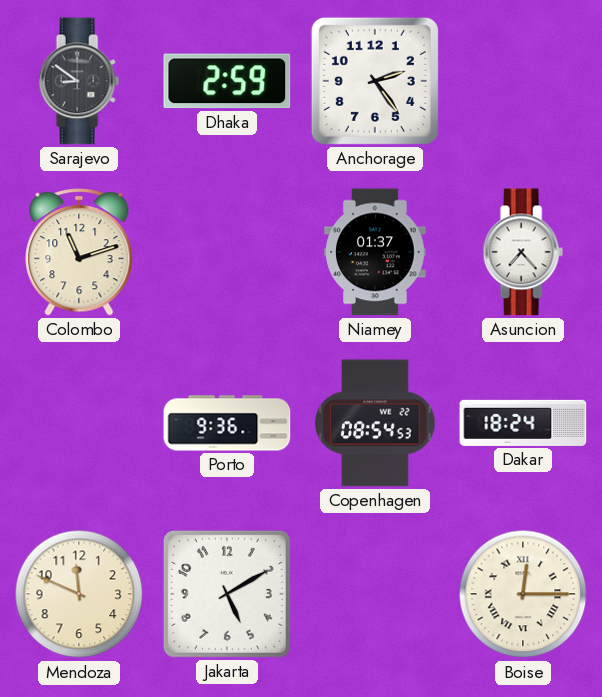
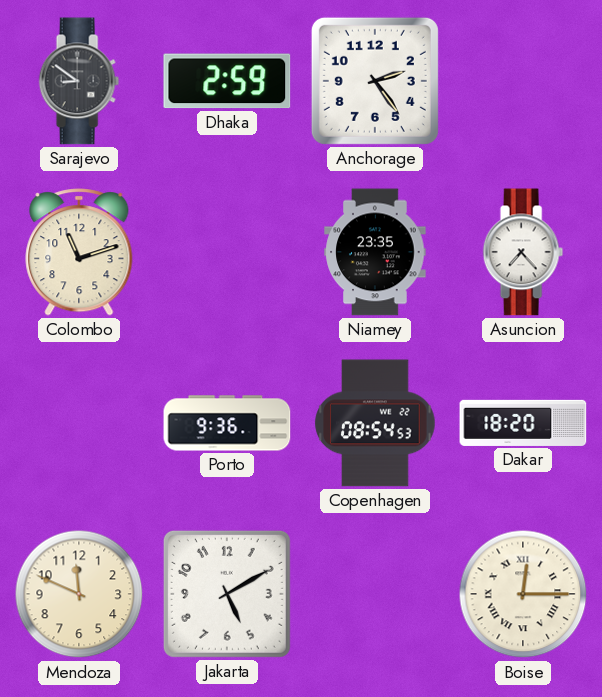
Niamey: 01:37 -> 23:35
Dakar: 18:24 -> 18:20
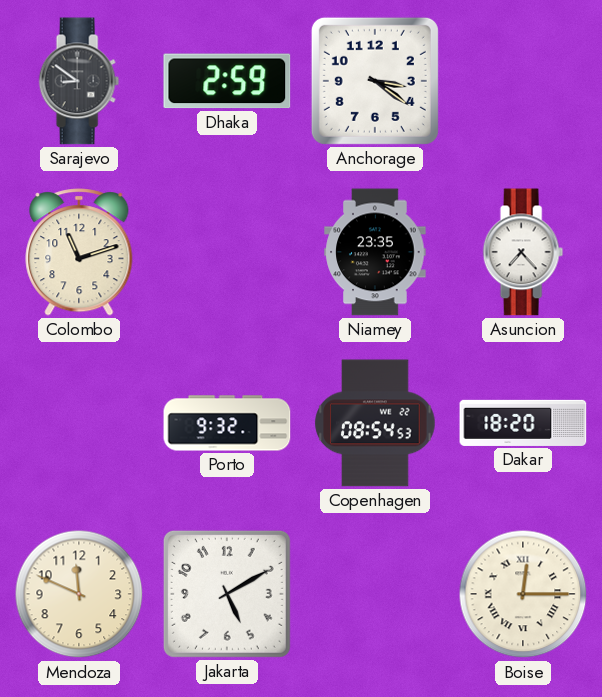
Anchorage: 2:24 -> 3:21
Porto: 9:36 -> 9:32
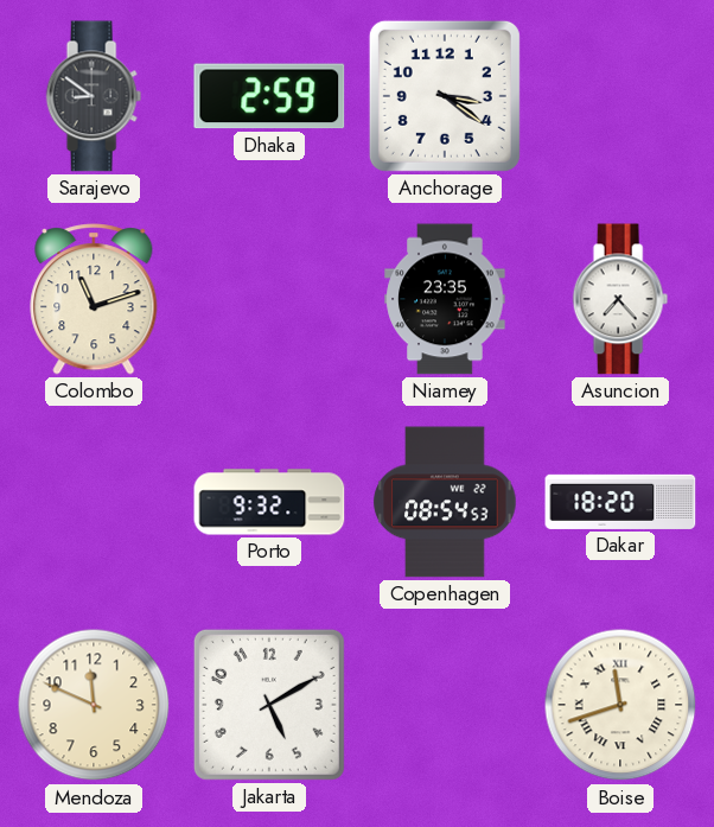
Boise: 12:15 -> 11:42
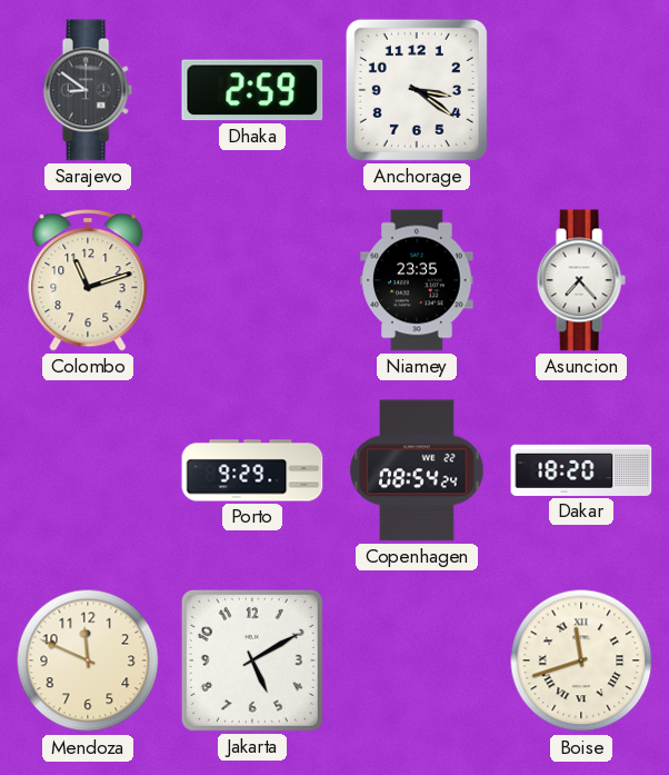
Porto: 9:32 -> 9:29
Copenhagen: 08:54:53 -> 08:54:24
